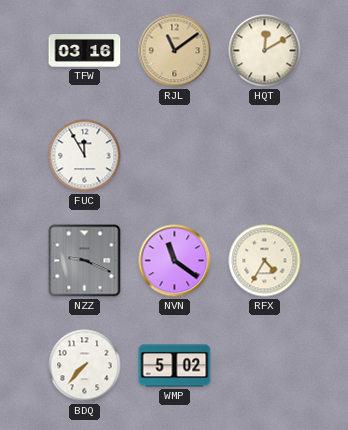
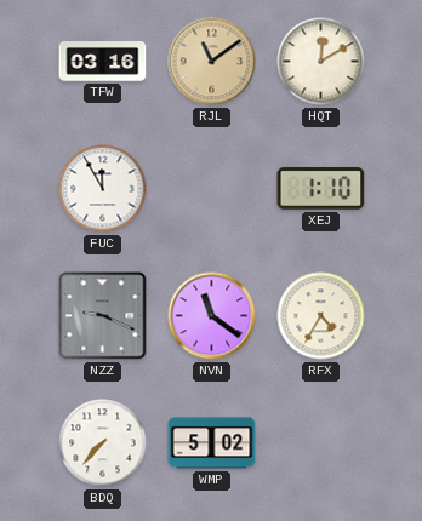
XEJ: none -> 1:10
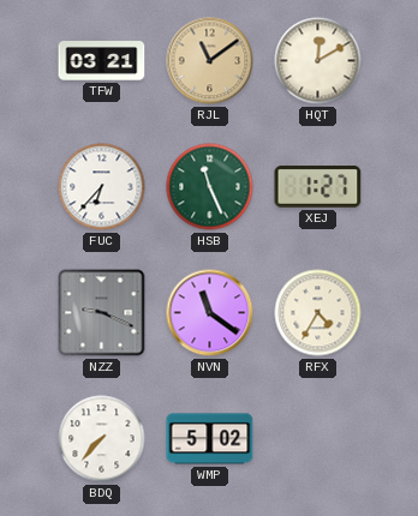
TFW: 03:16 -> 03:21
FUC: 11:55 -> 6:37
HSB: none -> 11:26
XEJ: 1:10 -> 1:27
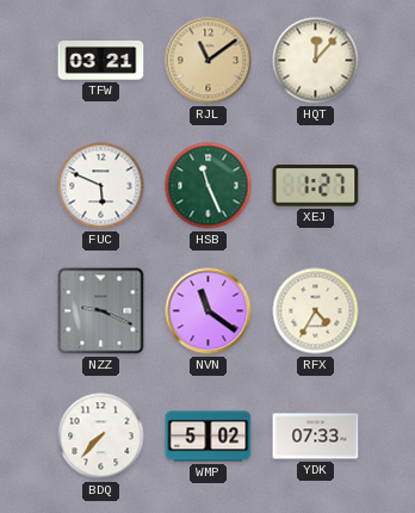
HQT: 12:10 -> 12:07
FUC: 6:37 -> 5:49
YDK: none -> 07:33
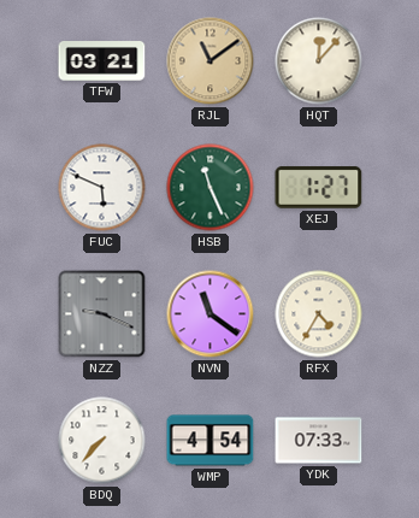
WMP: 5:02 -> 4:54
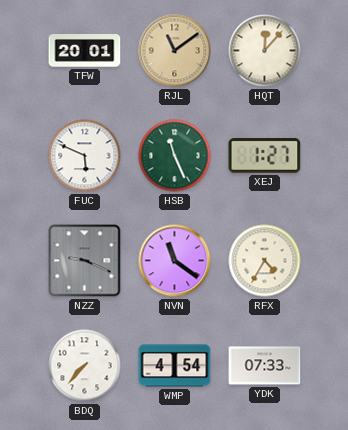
TFW: 03:21 -> 20:01
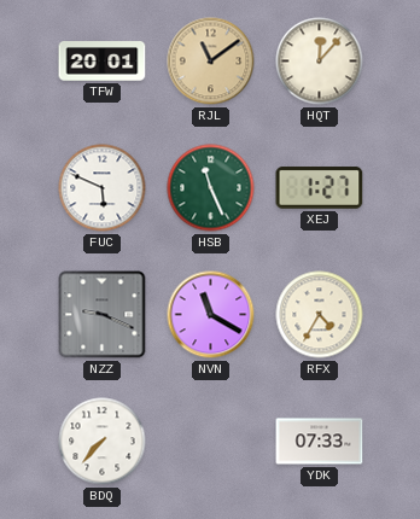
NVN: 11:21 -> 11:20
WMP: 4:54 -> none
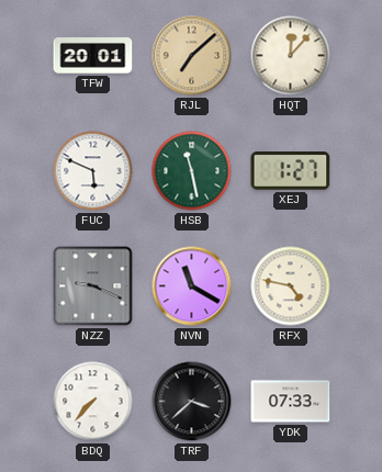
RJL: 11:09 -> 7:08
HSB: 11:26 -> 11:28
RFX: 4:35 -> 4:47
TRF: none -> 3:38
